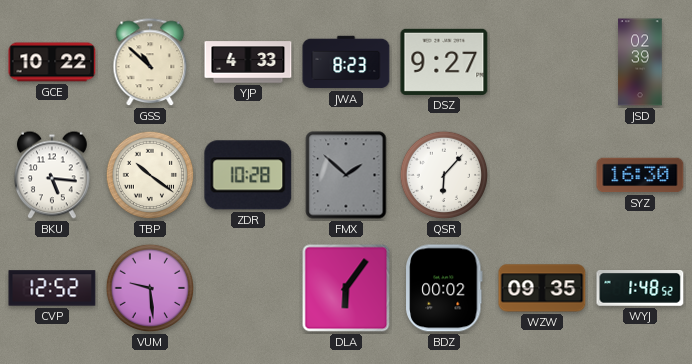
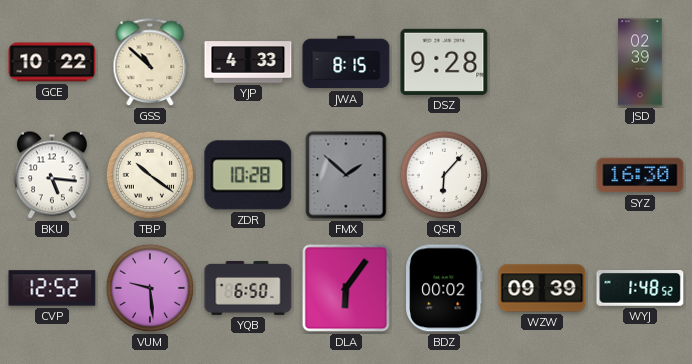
JWA: 8:23 -> 8:15
DSZ: 9:27 -> 9:28
YQB: none -> 6:50
WZW: 09:35 -> 09:39
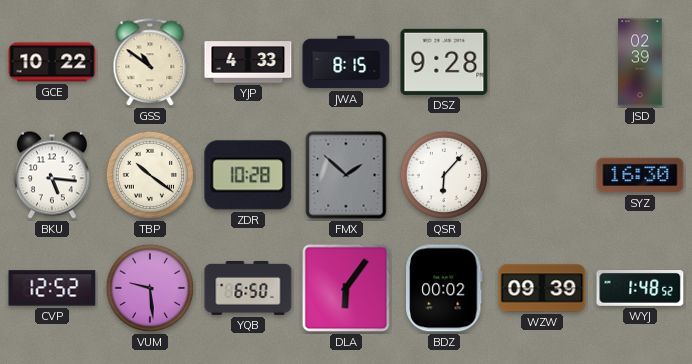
GSS: 10:52 -> 10:51
